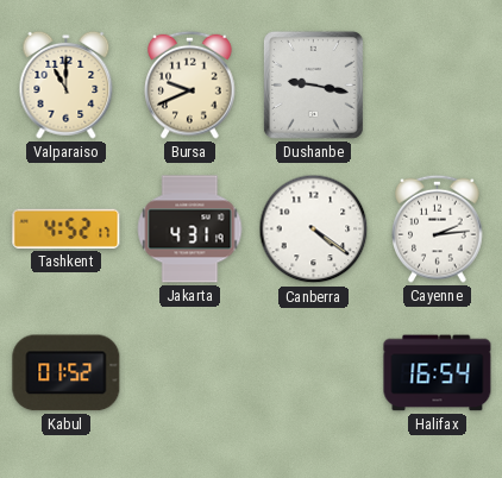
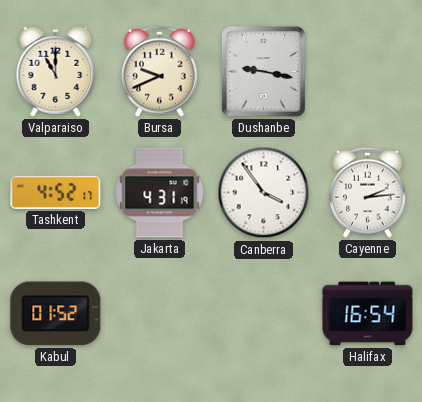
Canberra: 4:21 -> 3:54
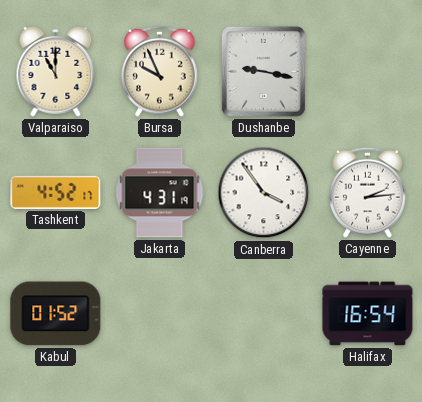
Bursa: 9:41 -> 9:56
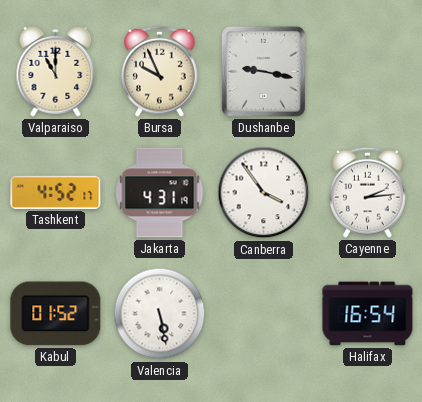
Valencia: none -> 5:28
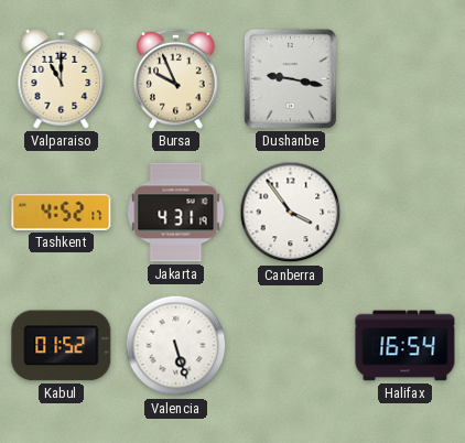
Cayenne: 2:14 -> none
Valencia: 5:28 -> 5:27
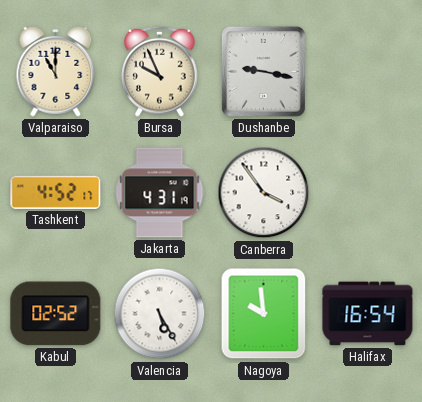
Kabul: 01:52 -> 02:52
Valencia: 5:27 -> 5:25
Nagoya: none -> 9:59
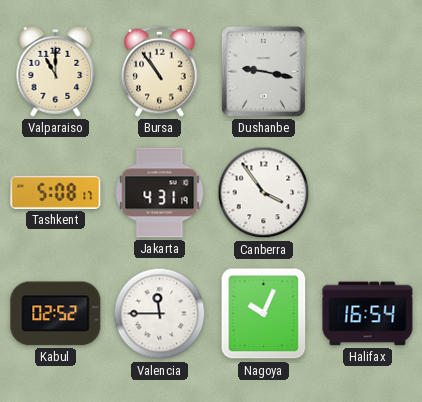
Bursa: 9:56 -> 10:54
Tashkent: 4:52 -> 5:08
Valencia: 5:25 -> 11:45
Nagoya: 9:59 -> 10:04
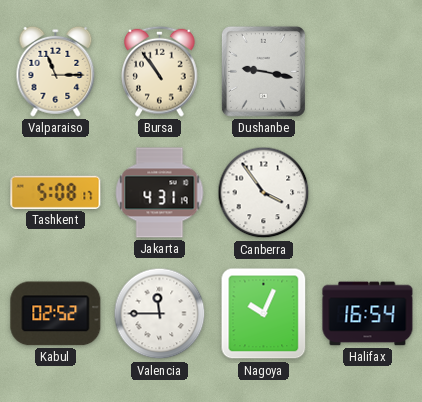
Valparaiso: 11:00 -> 11:15
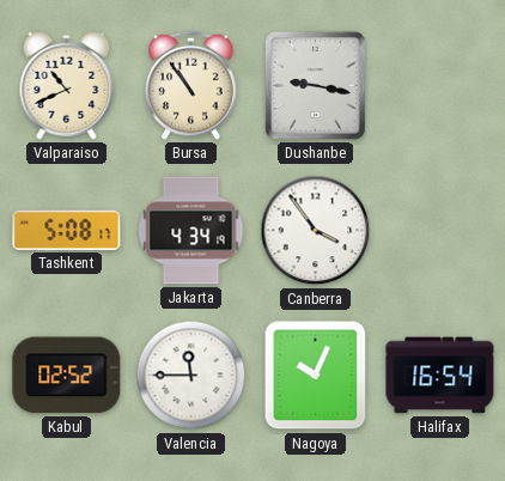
Valparaiso: 11:15 -> 10:41
Jakarta: 4:31 -> 4:34
